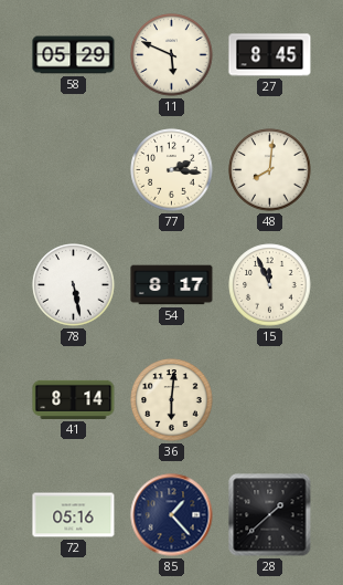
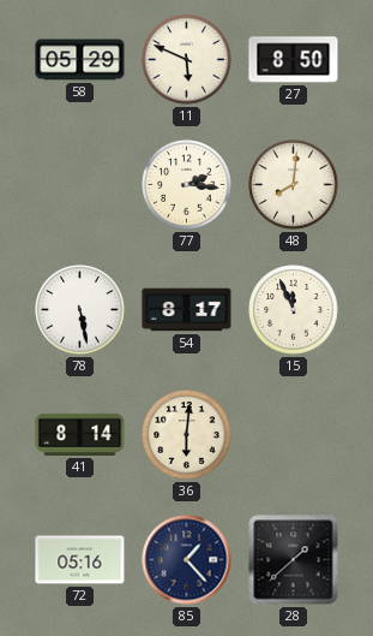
27: 8:45 -> 8:50
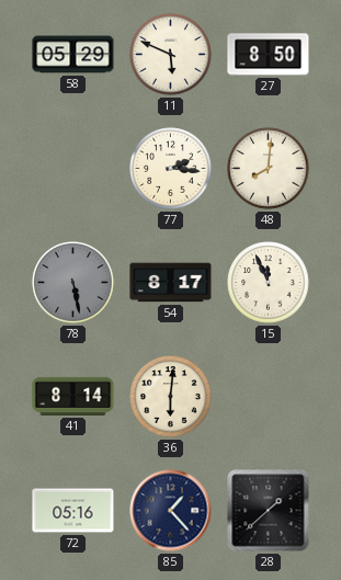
78 dial: white -> grey
